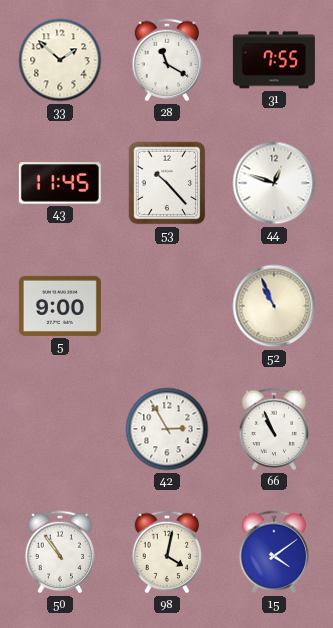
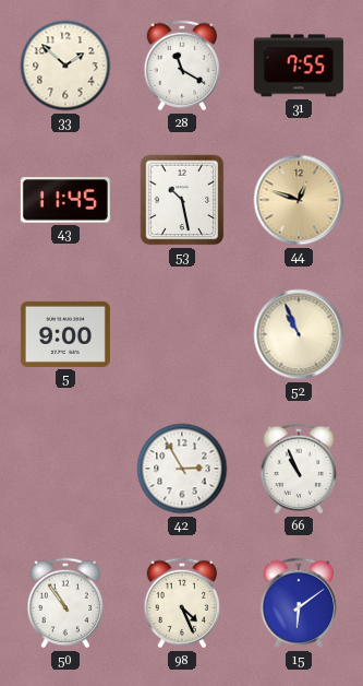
53: 10:23 -> 10:28
44 dial: white -> champagne
98: 4:02 -> 4:26
15: 4:09 -> 6:09
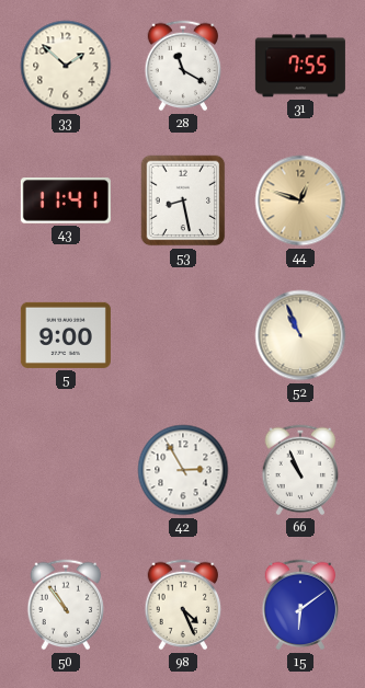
43: 11:45 -> 11:41
53: 10:28 -> 8:28
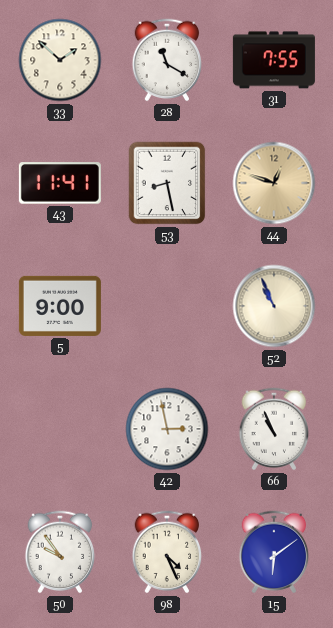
42: 2:55 -> 2:58
50: 10:54 -> 9:54
